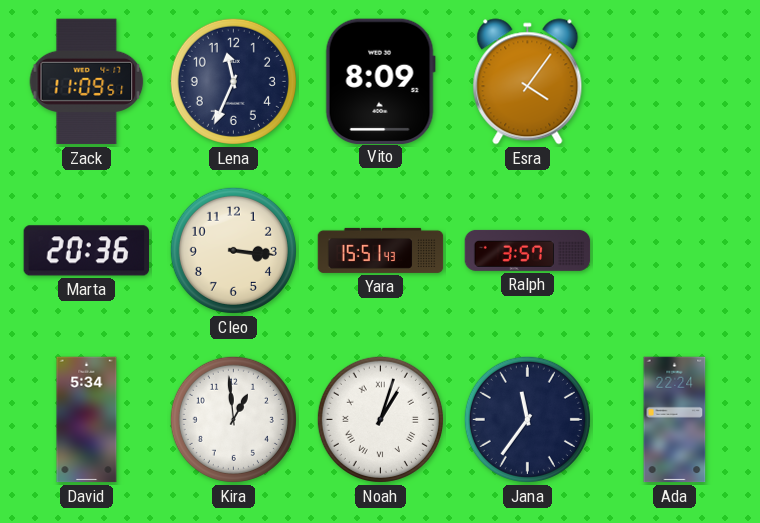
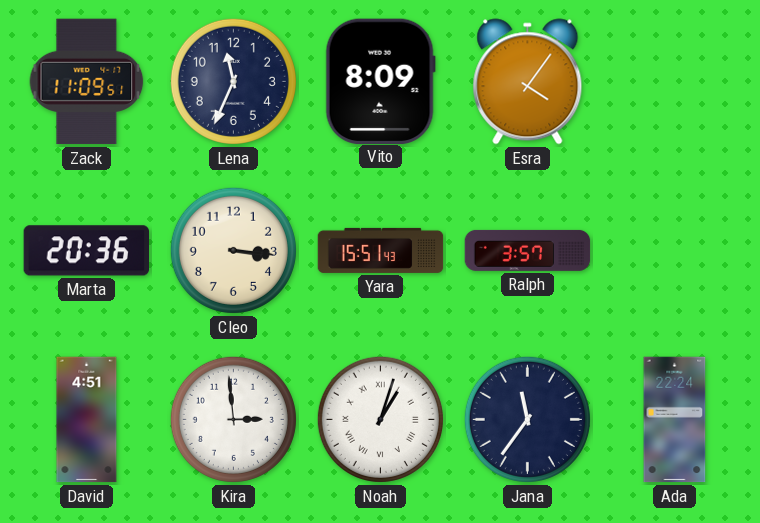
David: 5:34 -> 4:51
Kira: 12:59 -> 2:59
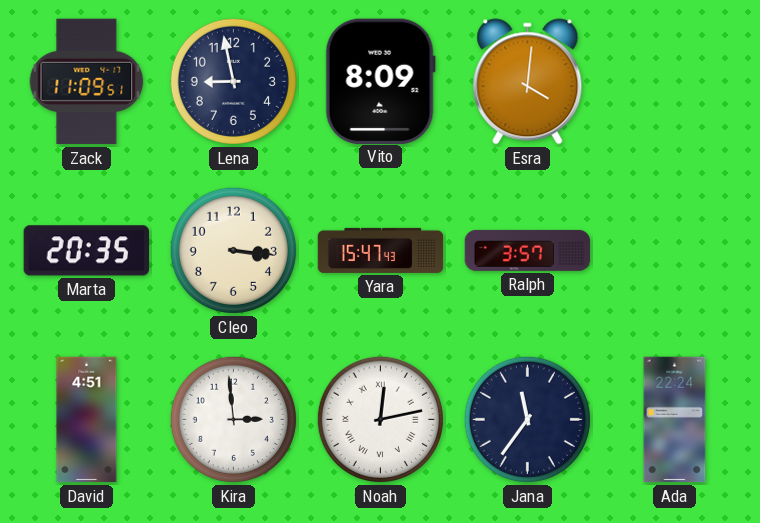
Lena: 11:34 -> 8:58
Esra: 4:06 -> 4:01
Marta: 20:36 -> 20:35
Yara: 15:51 -> 15:47
Noah: 1:03 -> 12:13
